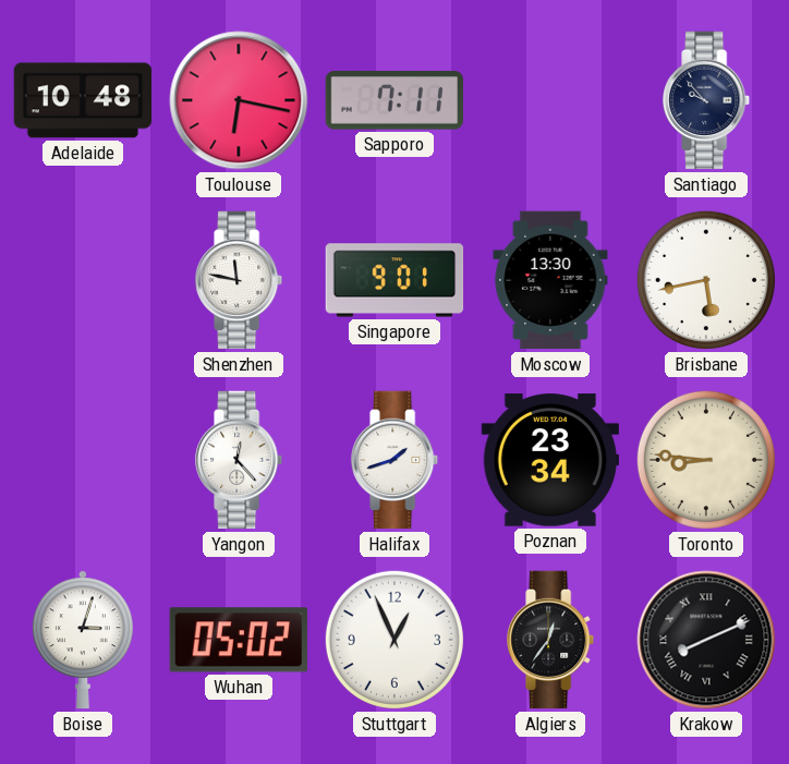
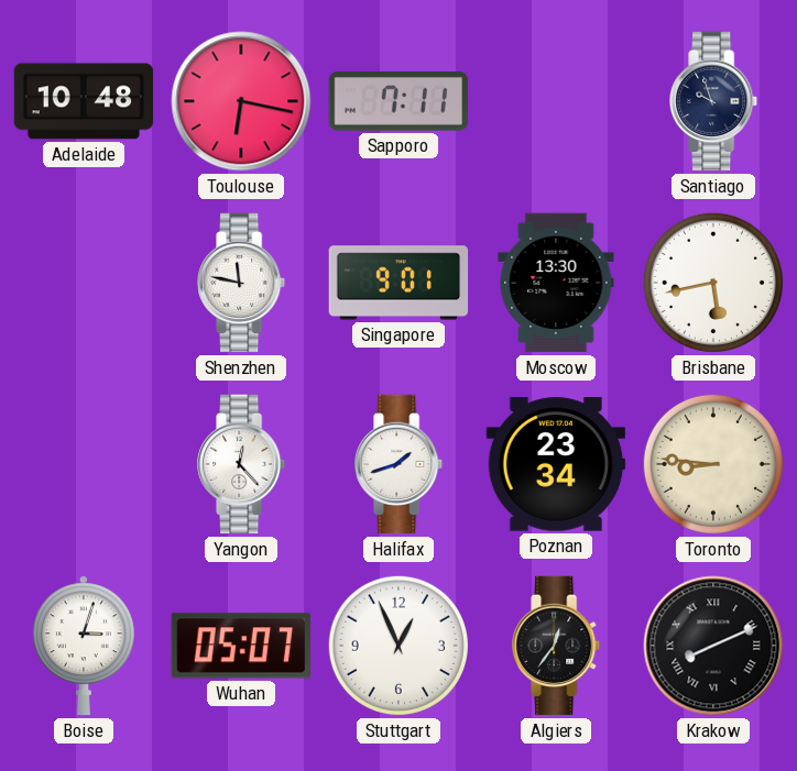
Santiago: 9:53 -> 9:57
Wuhan: 05:02 -> 05:07
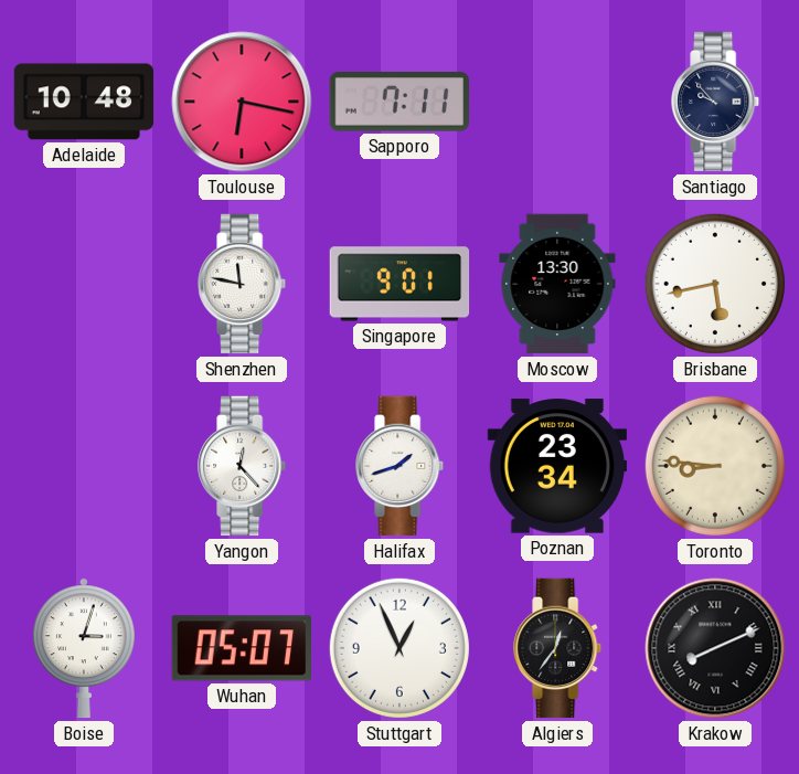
Santiago: 9:57 -> 9:53
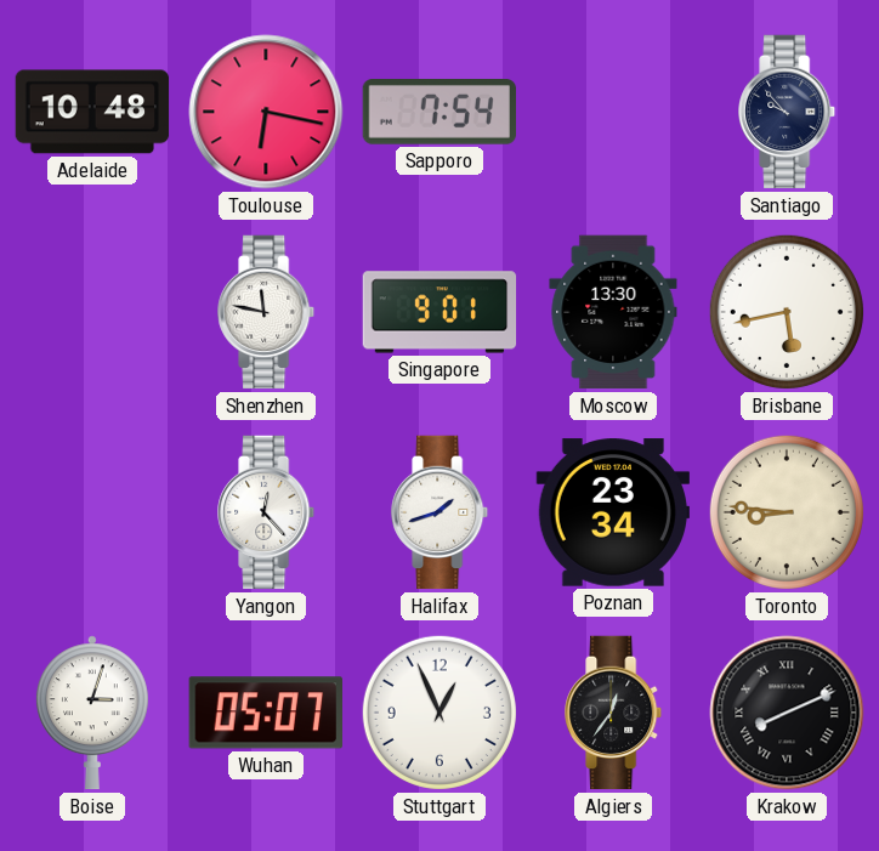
Sapporo: 7:11 -> 7:54
